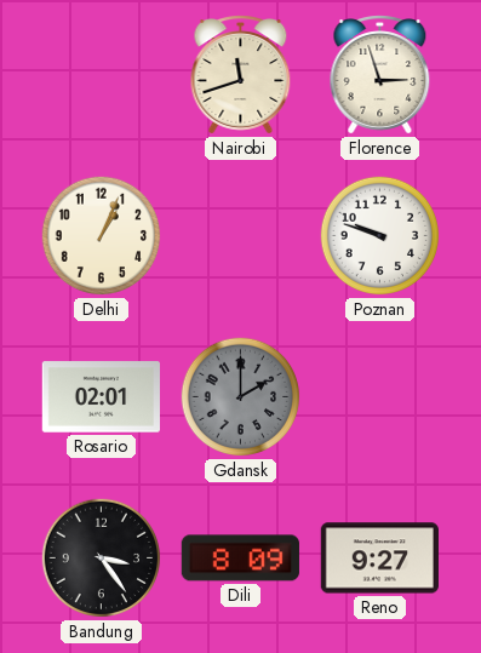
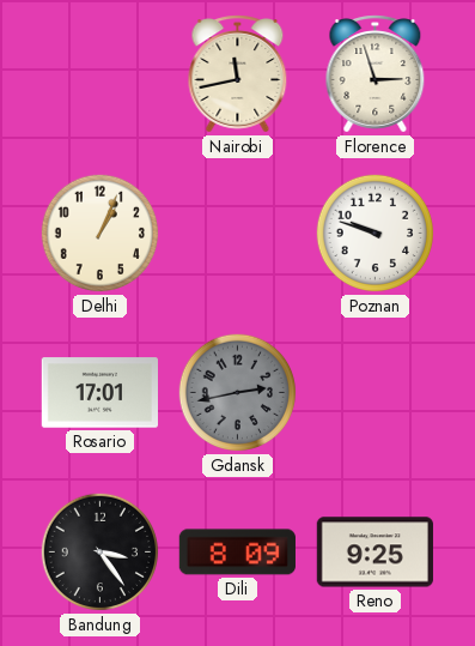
Nairobi: 11:42 -> 11:43
Rosario: 02:01 -> 17:01
Gdansk: 2:00 -> 2:43
Reno: 9:27 -> 9:25
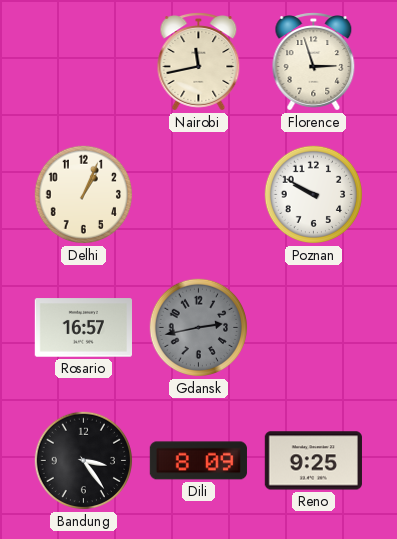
Poznan: 9:48 -> 9:50
Rosario: 17:01 -> 16:57
